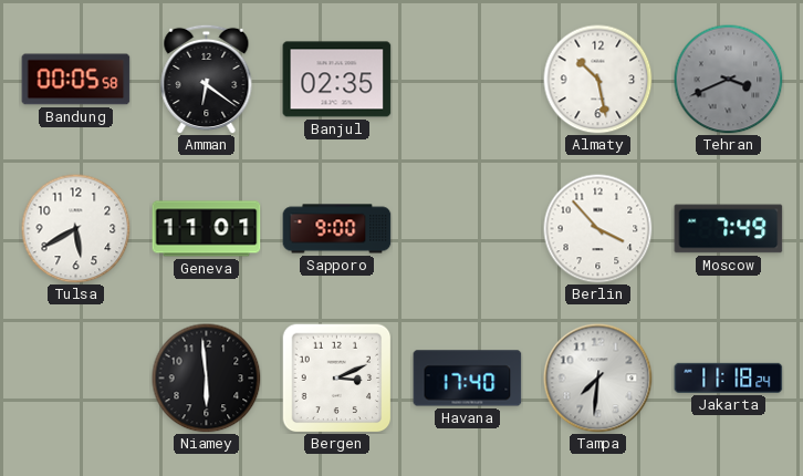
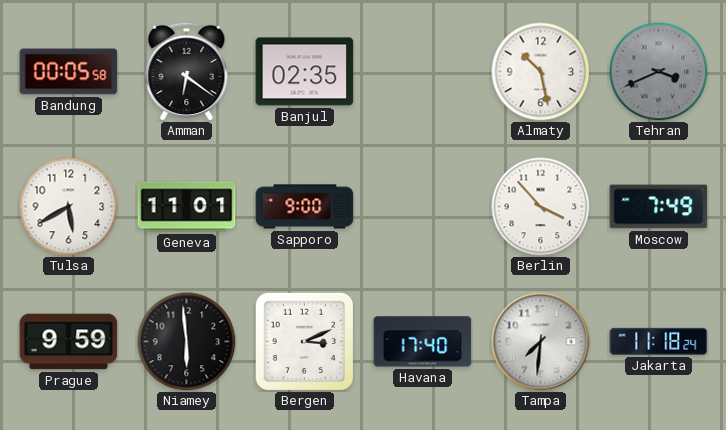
Prague: none -> 9:59
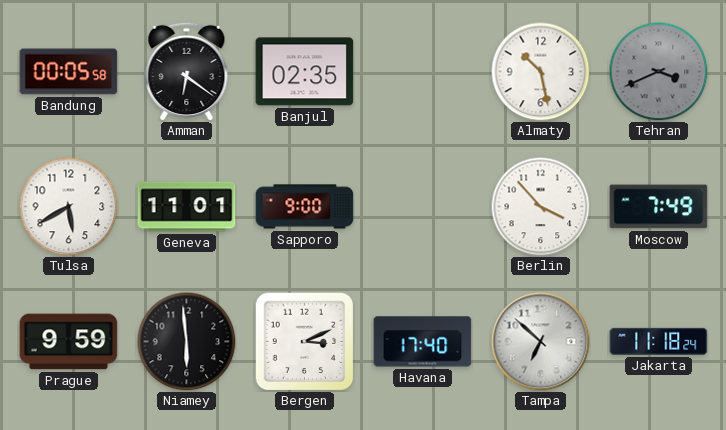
Tampa: 7:31 -> 6:52
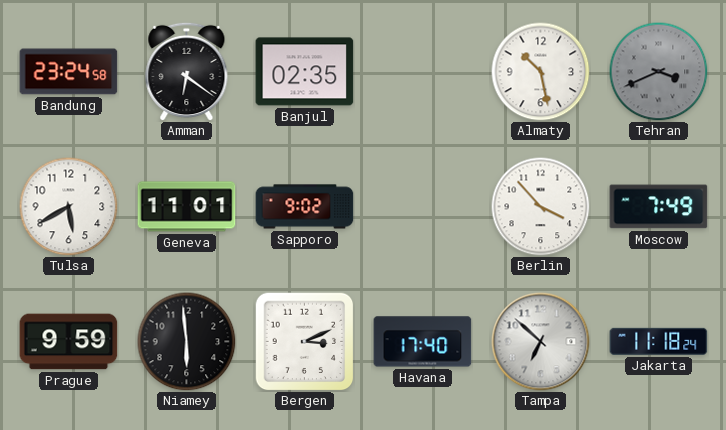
Bandung: 00:05 -> 23:24
Sapporo: 9:00 -> 9:02
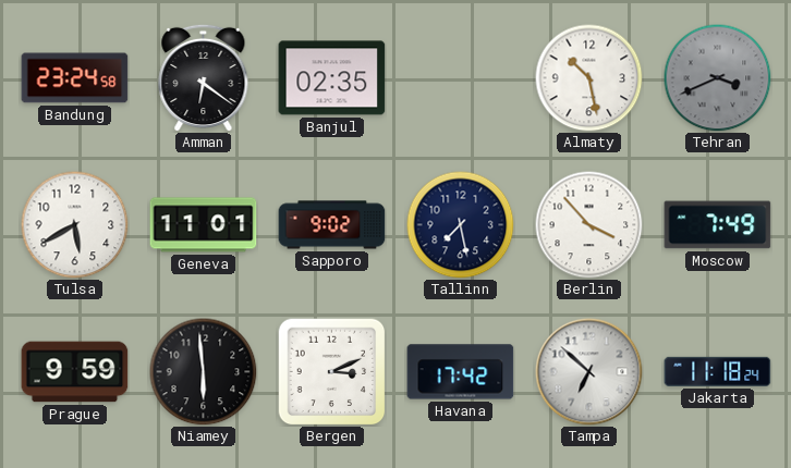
Tallinn: none -> 7:28
Havana: 17:40 -> 17:42
